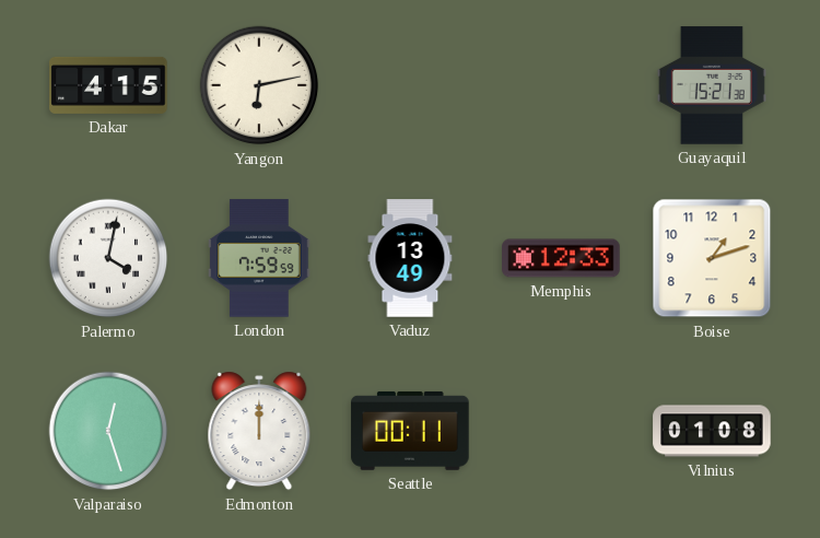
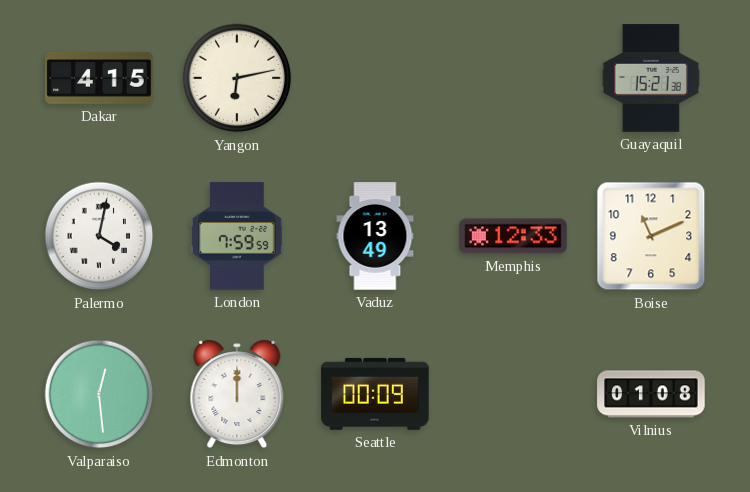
Boise: 1:12 -> 11:11
Valparaiso: 12:27 -> 12:29
Seattle: 00:11 -> 00:09
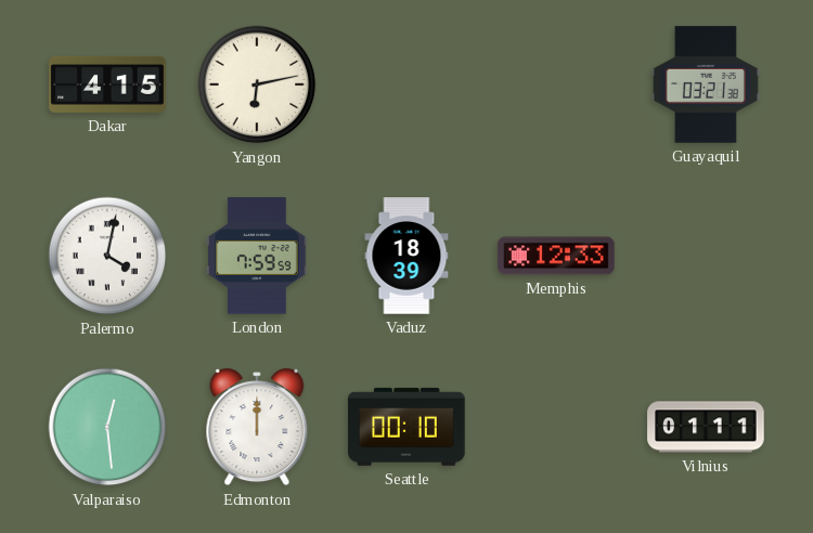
Guayaquil: 15:21 -> 03:21
Vaduz: 13:49 -> 18:39
Boise: 11:11 -> none
Seattle: 00:09 -> 00:10
Vilnius: 01:08 -> 01:11
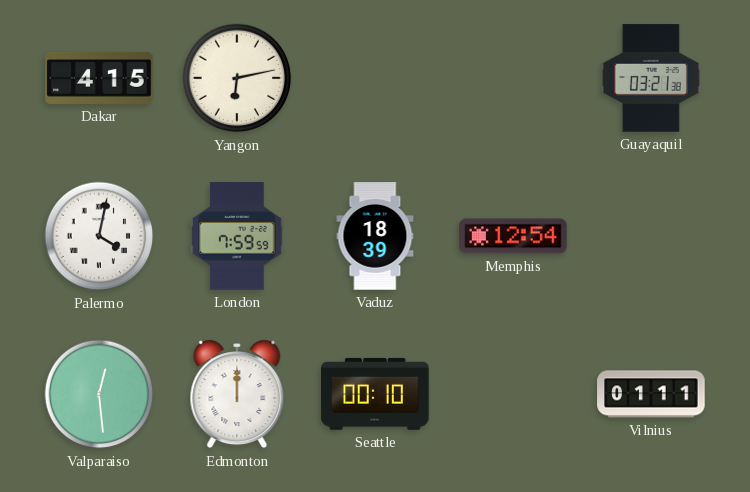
Memphis: 12:33 -> 12:54
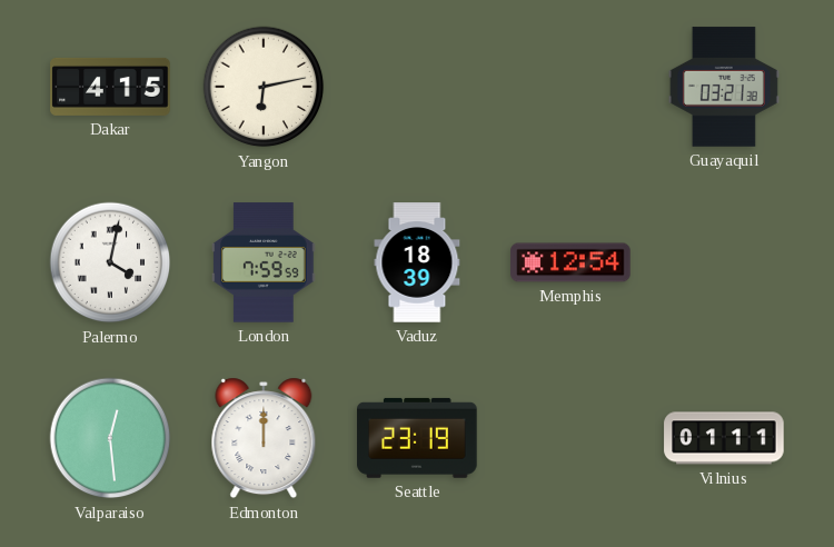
Seattle: 00:10 -> 23:19
